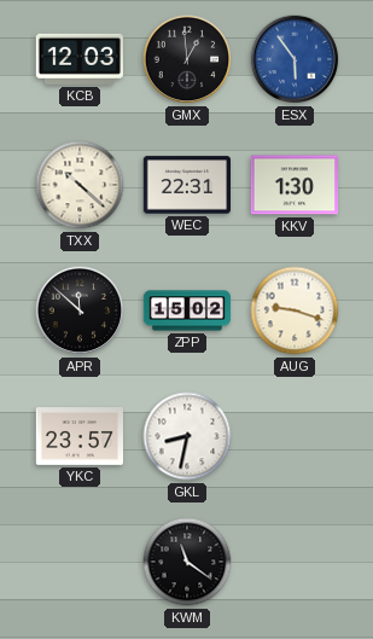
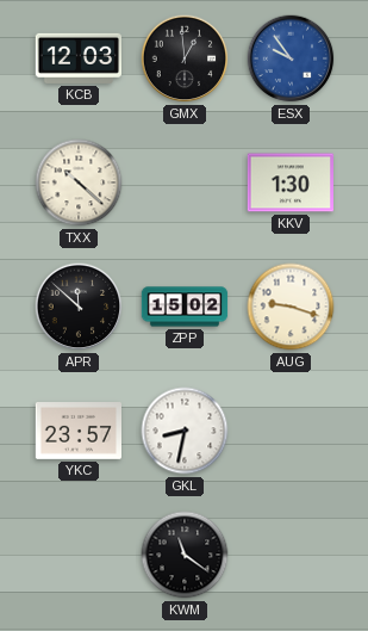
ESX: 5:54 -> 9:54
WEC: 22:31 -> none
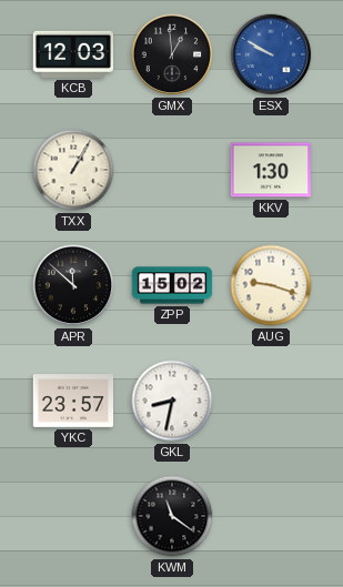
ESX: 9:54 -> 9:50
TXX: 10:22 -> 1:05
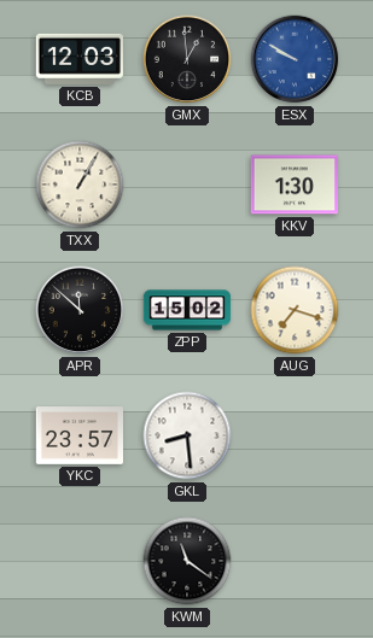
AUG: 9:18 -> 7:18
GKL: 8:32 -> 8:29
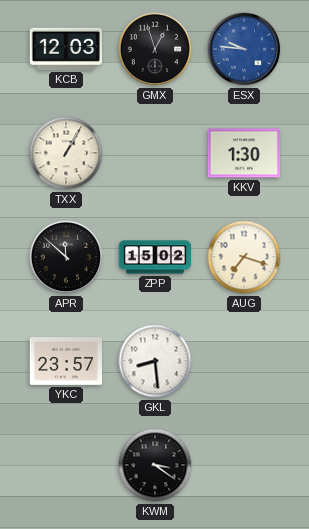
GMX: 12:59 -> 12:57
ESX: 9:50 -> 9:46
KWM: 11:21 -> 3:21
